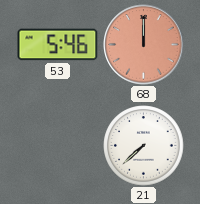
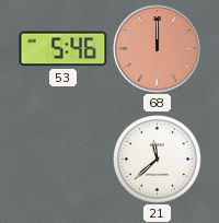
21: 7:38 -> 11:38
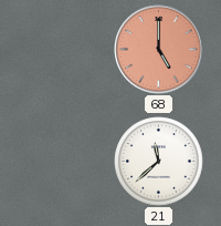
53: 5:46 -> none
68: 12:00 -> 5:00
